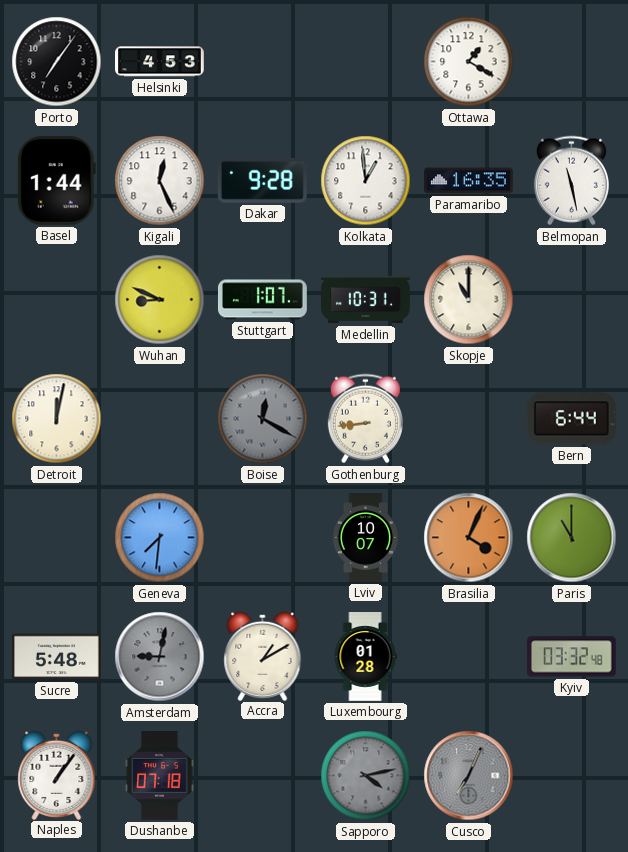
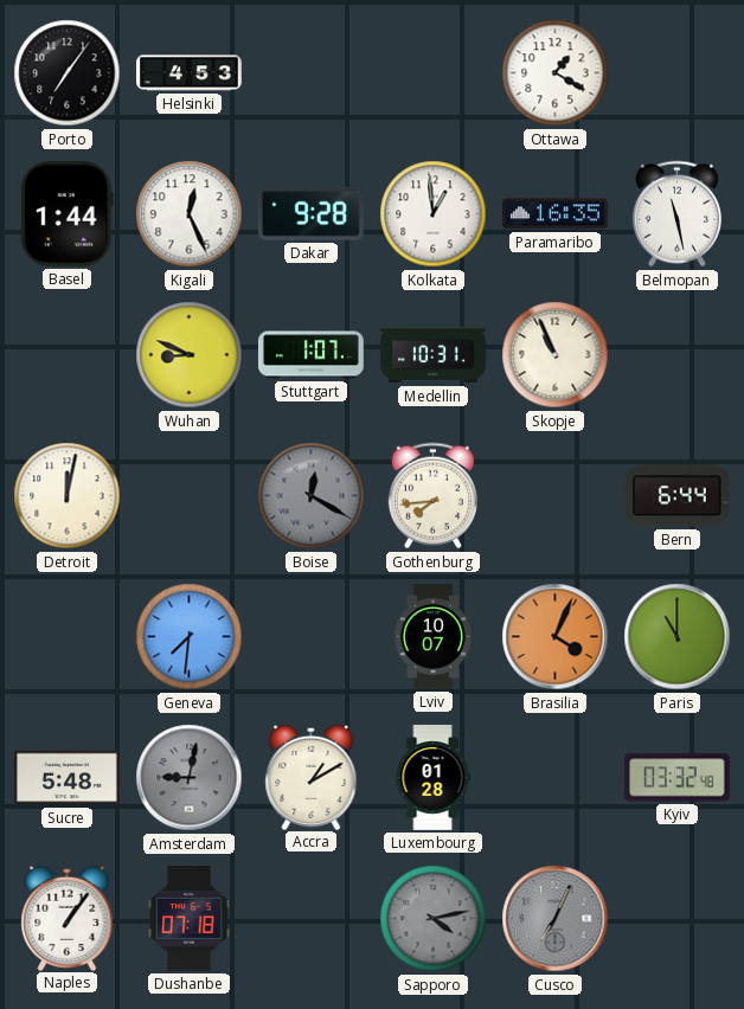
Skopje: 11:00 -> 10:56
Gothenburg: 8:44 -> 7:44
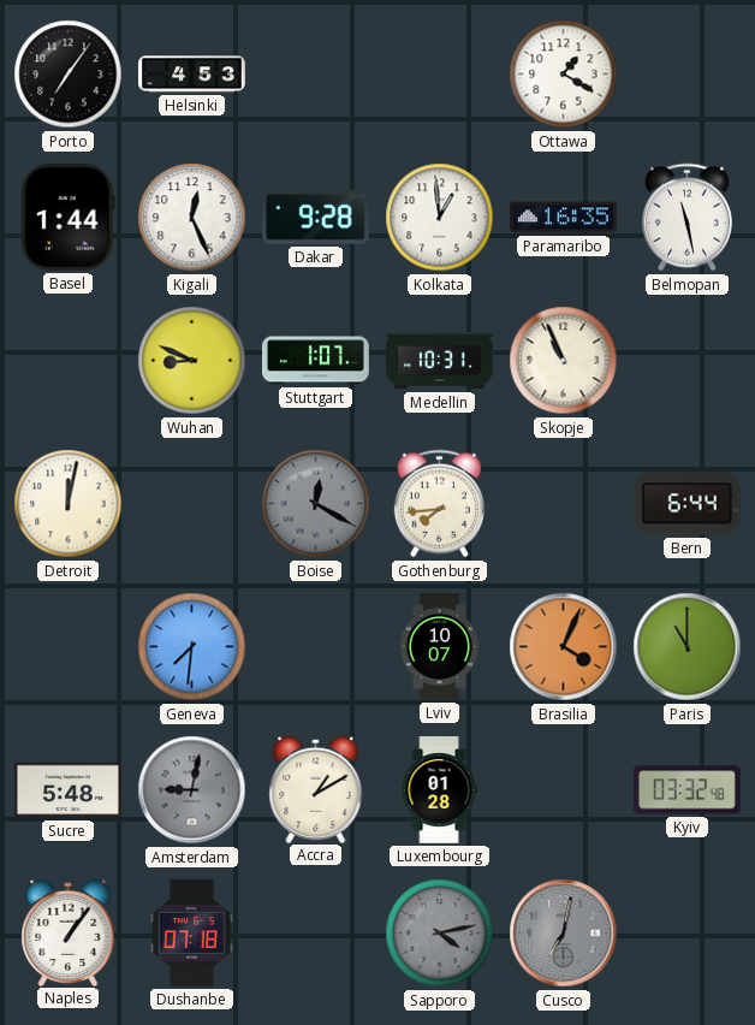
Cusco: 7:04 -> 7:02
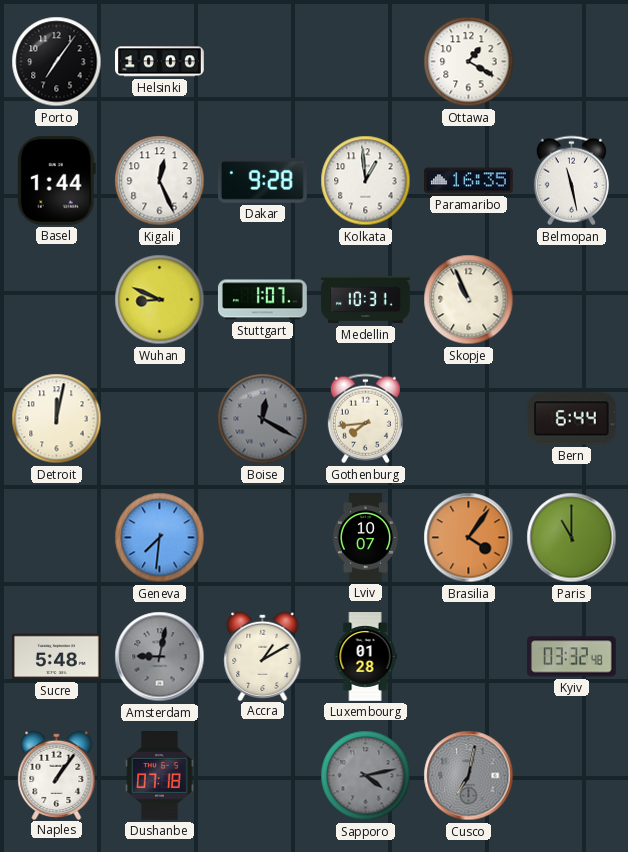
Helsinki: 4:53 -> 10:00
Brasilia: 4:04 -> 4:06
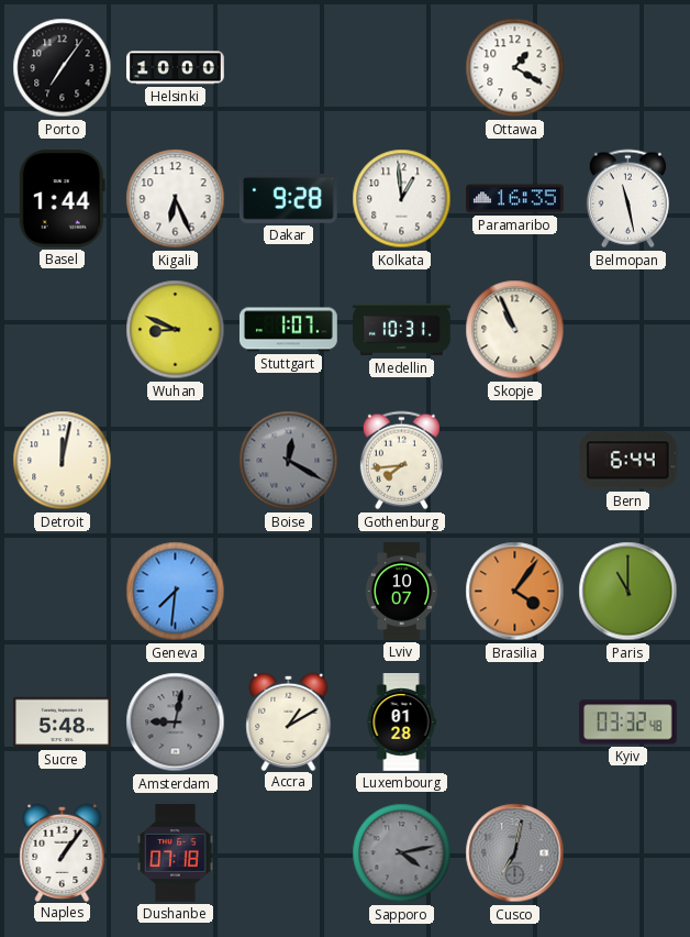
Kigali: 12:26 -> 6:26
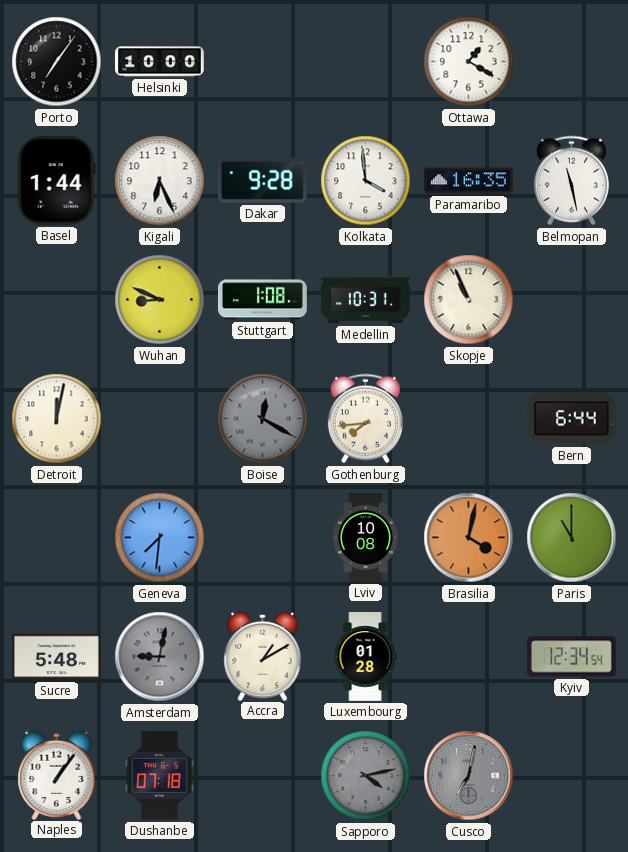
Kolkata: 12:59 -> 3:59
Stuttgart: 1:07 -> 1:08
Lviv: 10:07 -> 10:08
Brasilia: 4:06 -> 4:02
Kyiv: 03:32 -> 12:34
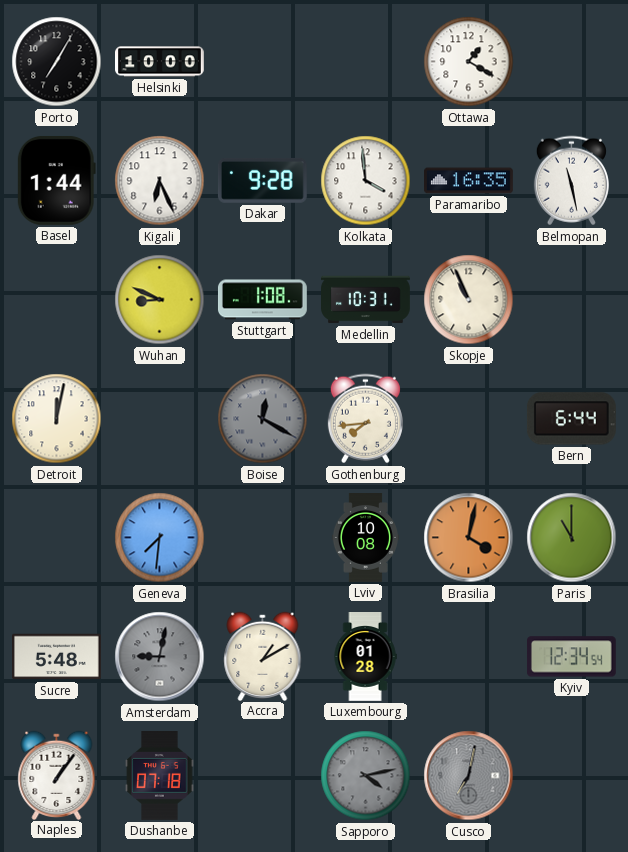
Porto: 7:06 -> 7:05
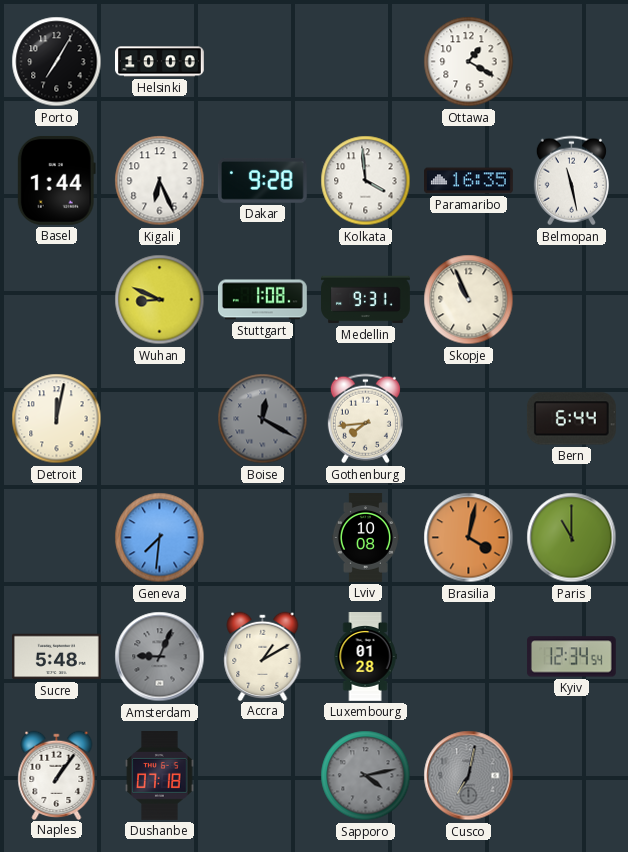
Medellin: 10:31 -> 9:31
Amsterdam: 9:02 -> 9:04
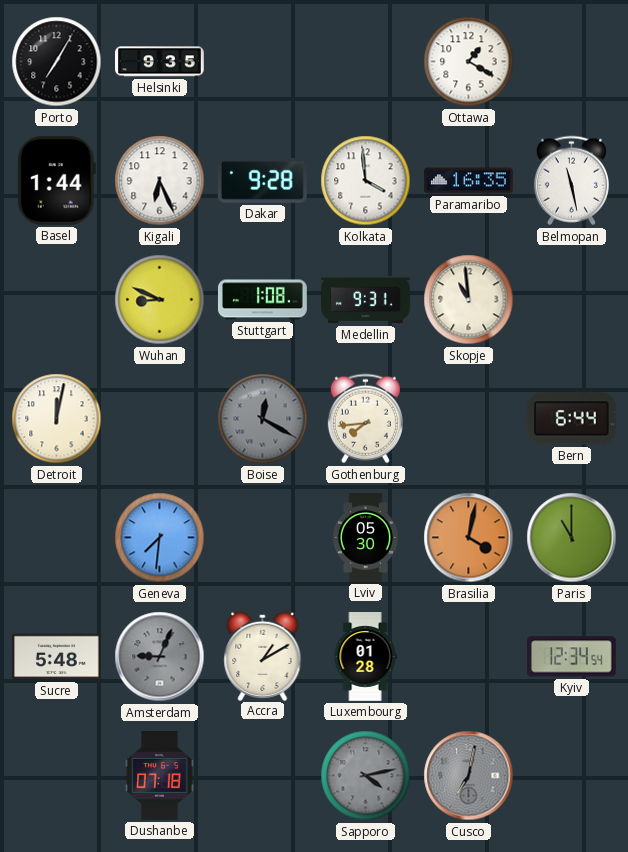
Helsinki: 10:00 -> 9:35
Skopje: 10:56 -> 10:59
Lviv: 10:08 -> 05:30
Naples: 1:06 -> none
